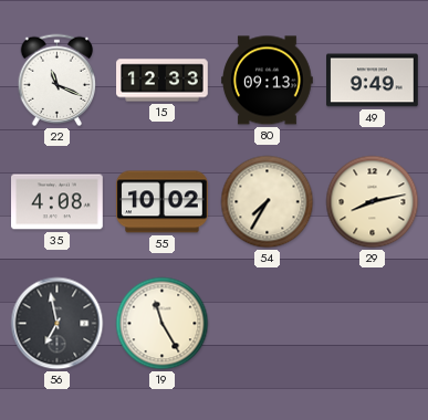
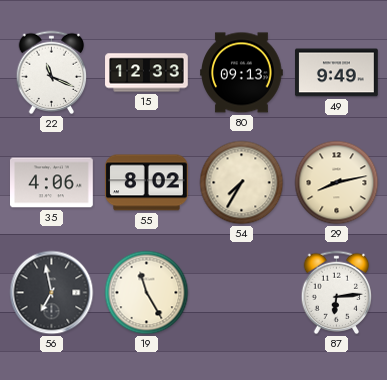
35: 4:08 -> 4:06
55: 10:02 -> 8:02
87: none -> 6:14
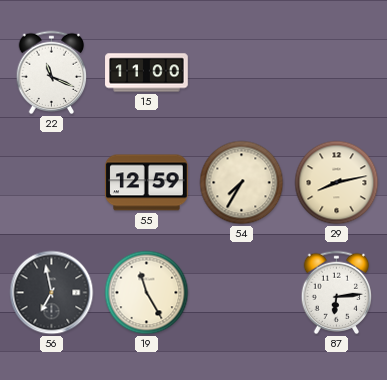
15: 12:33 -> 11:00
80: 09:13 -> none
49: 9:49 -> none
35: 4:06 -> none
55: 8:02 -> 12:59
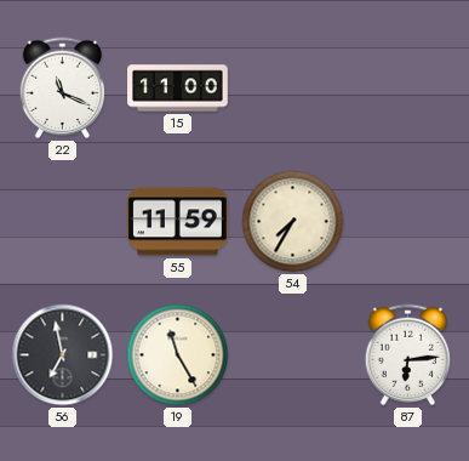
55: 12:59 -> 11:59
29: 8:13 -> none
